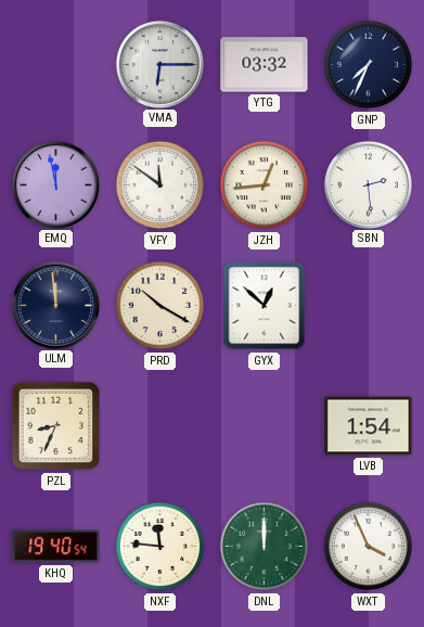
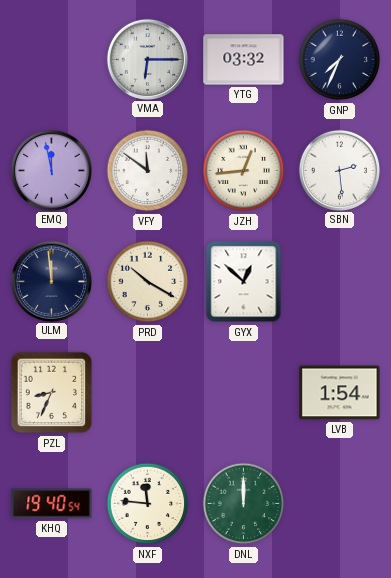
WXT: 3:56 -> none
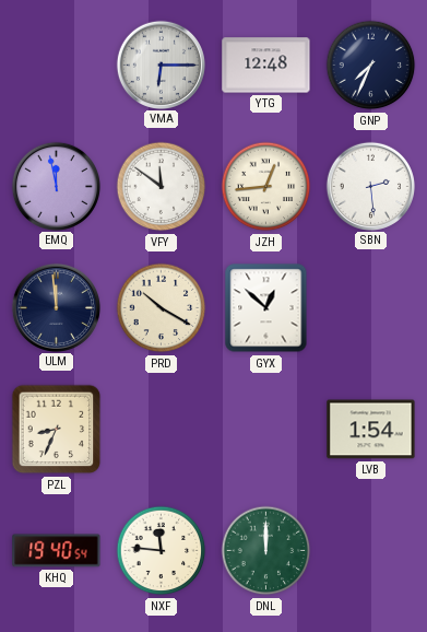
YTG: 03:32 -> 12:48
